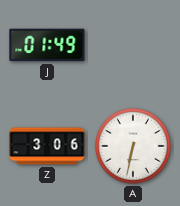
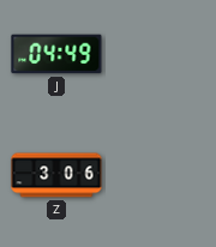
J: 01:49 -> 04:49
A: 6:32 -> none
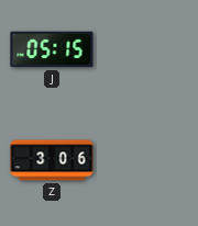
J: 04:49 -> 05:15
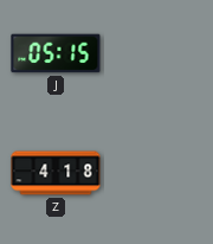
Z: 3:06 -> 4:18
